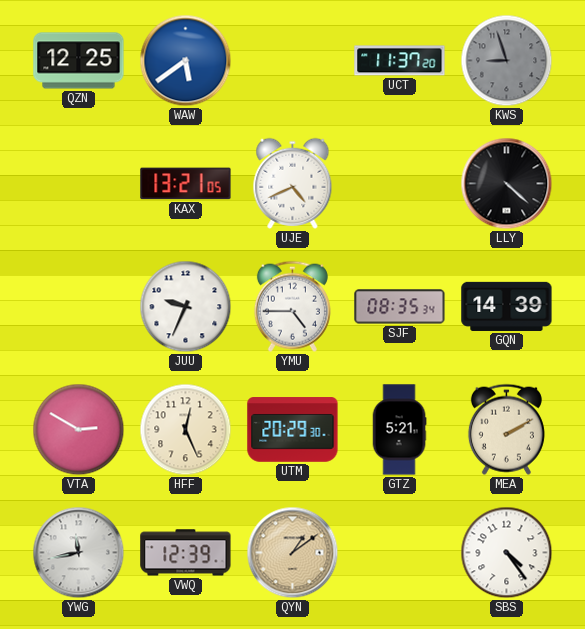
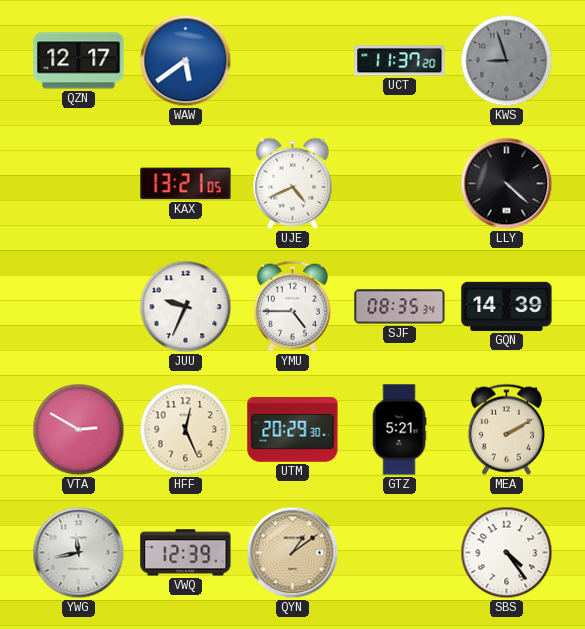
QZN: 12:25 -> 12:17
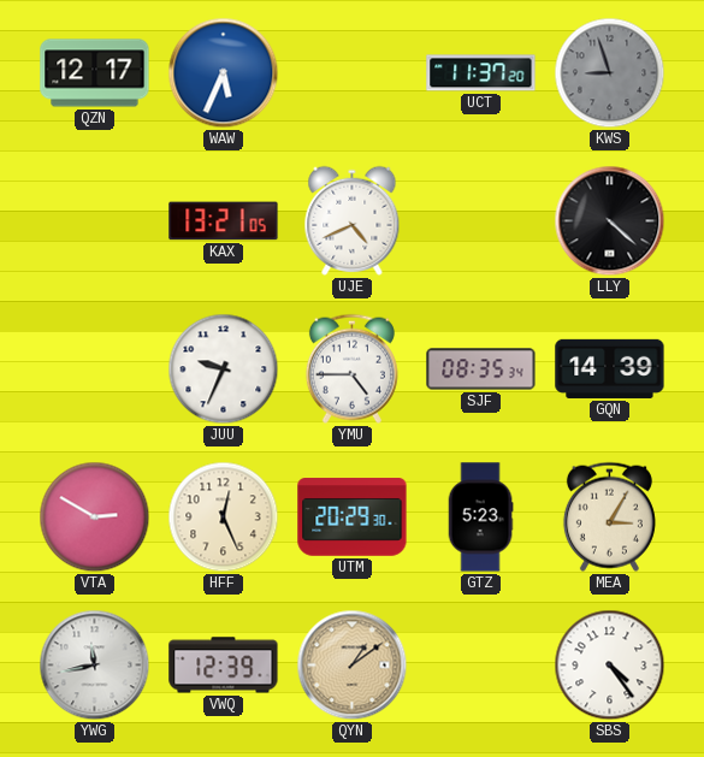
WAW: 5:39 -> 5:34
GTZ: 5:21 -> 5:23
MEA: 2:10 -> 3:05
